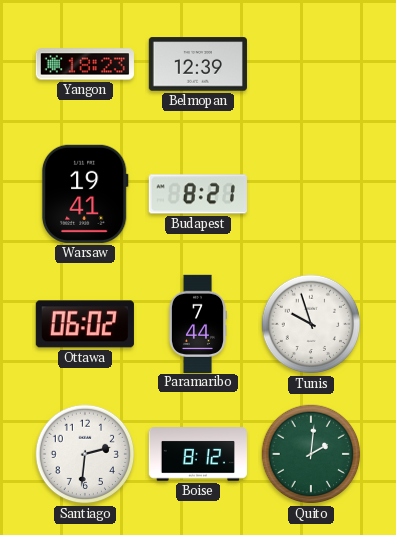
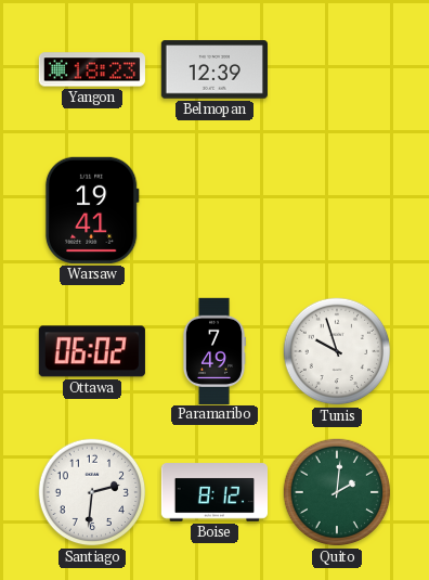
Budapest: 8:21 -> none
Paramaribo: 7:44 -> 7:49
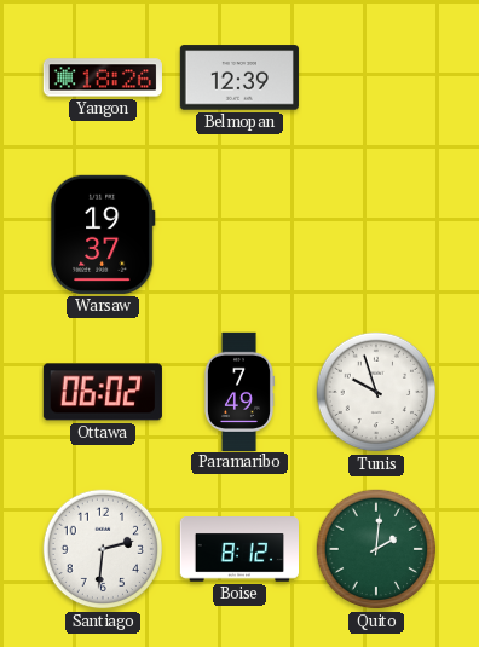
Yangon: 18:23 -> 18:26
Warsaw: 19:41 -> 19:37
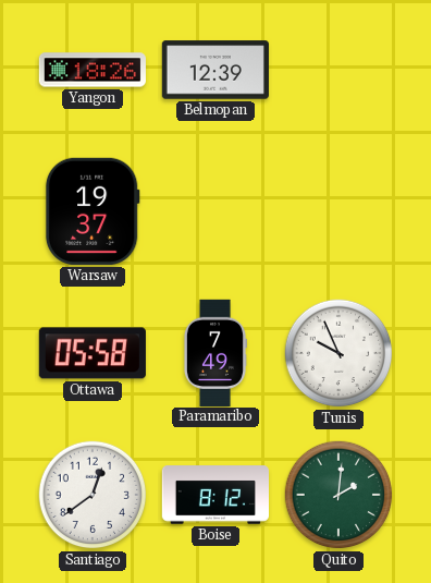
Ottawa: 06:02 -> 05:58
Tunis: 9:57 -> 9:56
Santiago: 2:31 -> 12:39
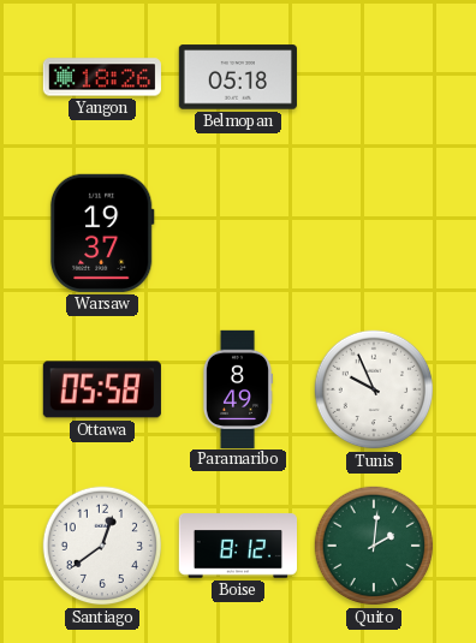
Belmopan: 12:39 -> 05:18
Paramaribo: 7:49 -> 8:49
